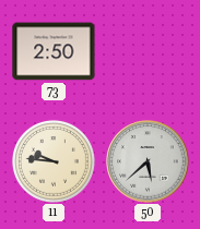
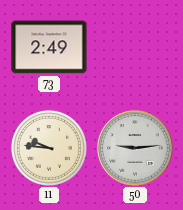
73: 2:50 -> 2:49
50: 5:38 -> 9:14
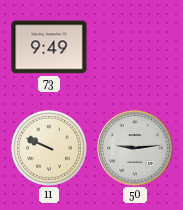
73: 2:49 -> 9:49
11: 9:46 -> 9:49
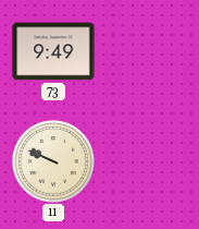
50: 9:14 -> none
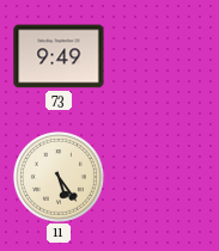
11: 9:49 -> 5:24
